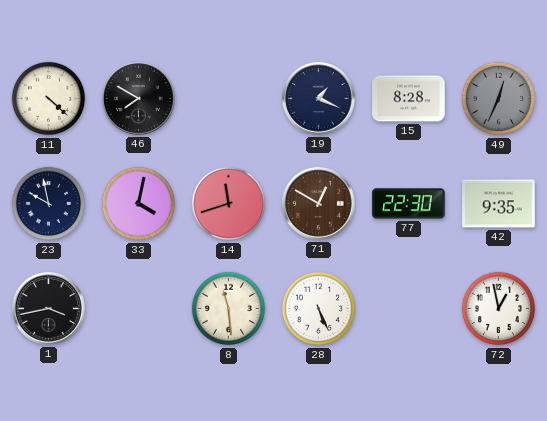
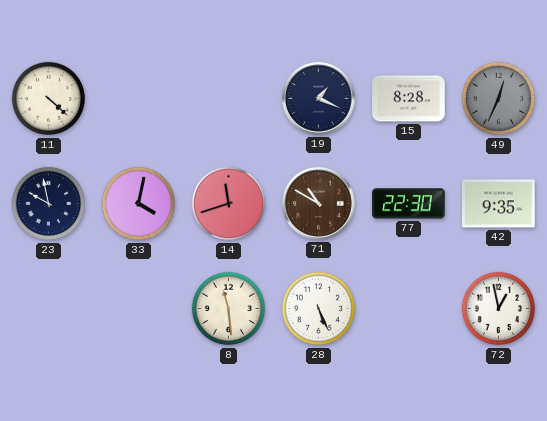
46: 7:50 -> none
71: 12:50 -> 10:50
1: 3:43 -> none
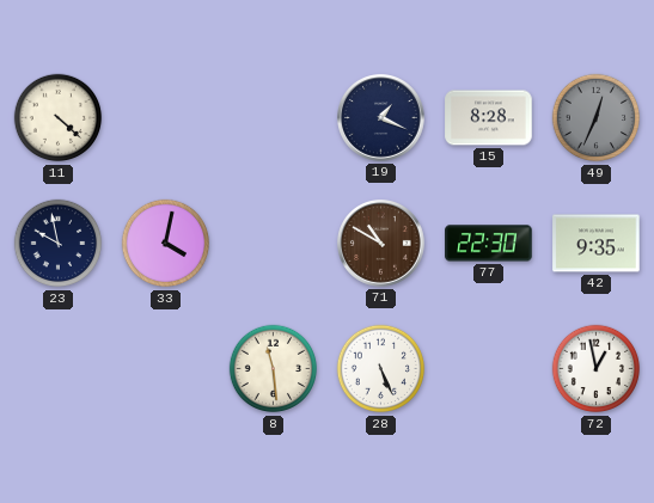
14: 11:42 -> none
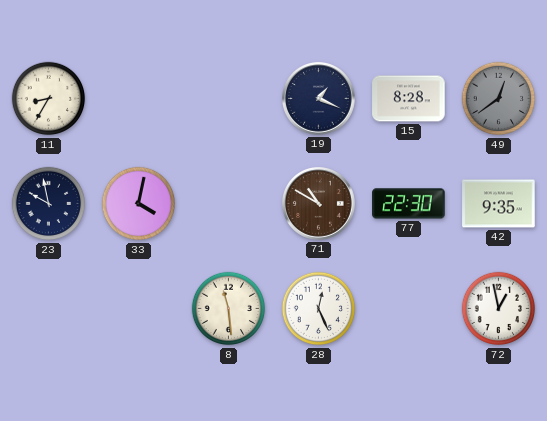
11: 4:22 -> 8:35
49: 12:34 -> 12:39
28: 5:26 -> 12:26
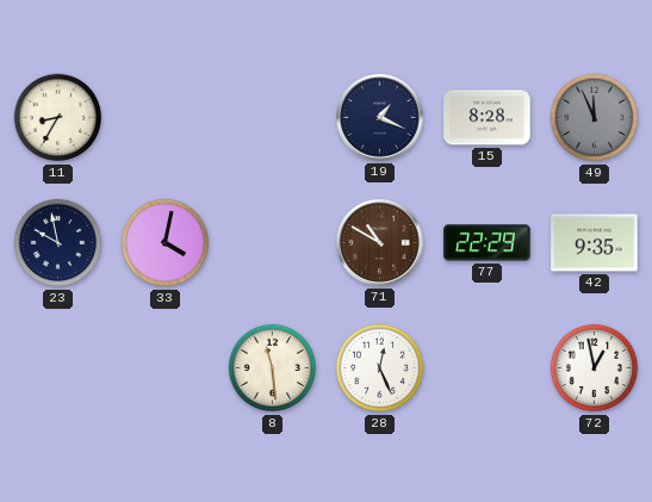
49: 12:39 -> 11:56
77: 22:30 -> 22:29
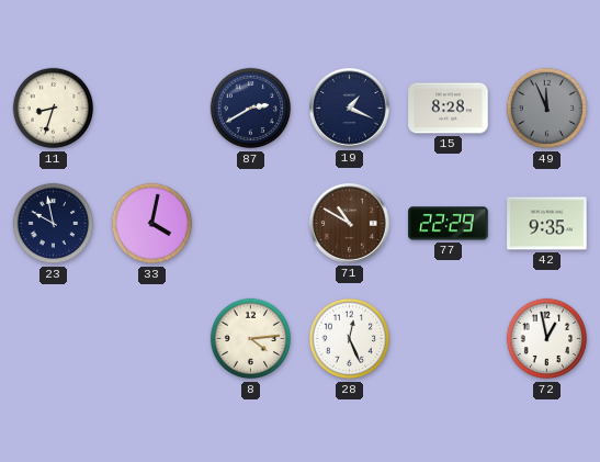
11: 8:35 -> 8:33
87: none -> 2:40
8: 11:29 -> 4:14
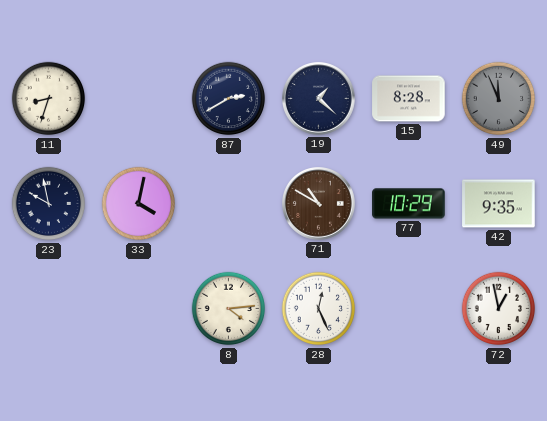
19: 1:19 -> 1:22
77: 22:29 -> 10:29
